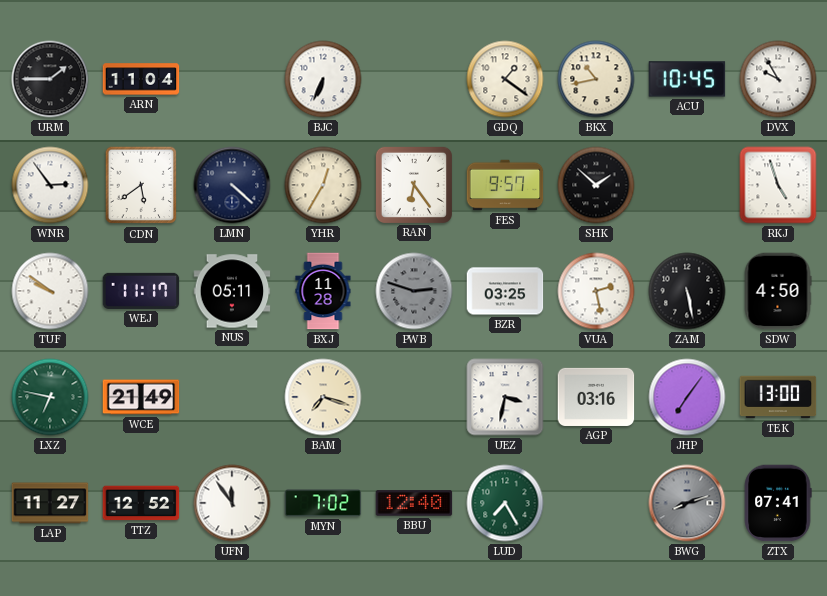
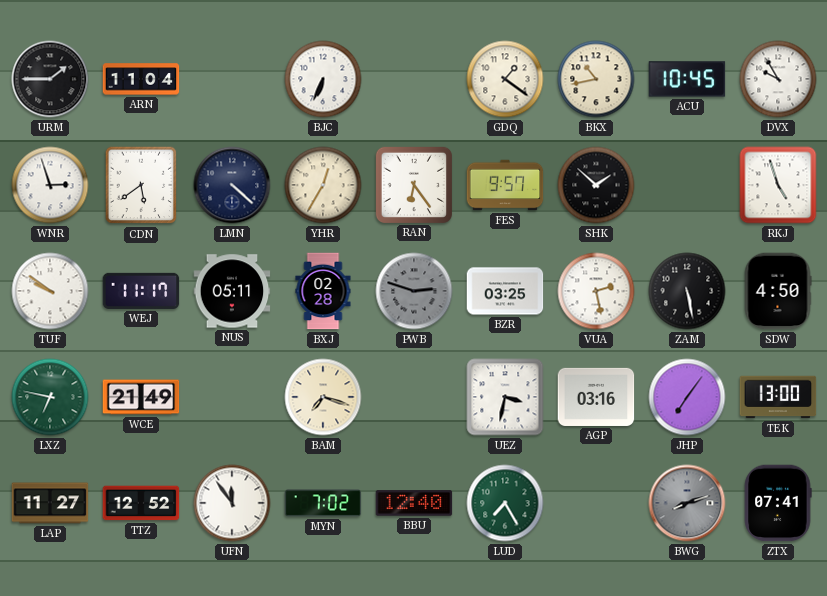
WNR: 2:54 -> 2:57
BXJ: 11:28 -> 02:28
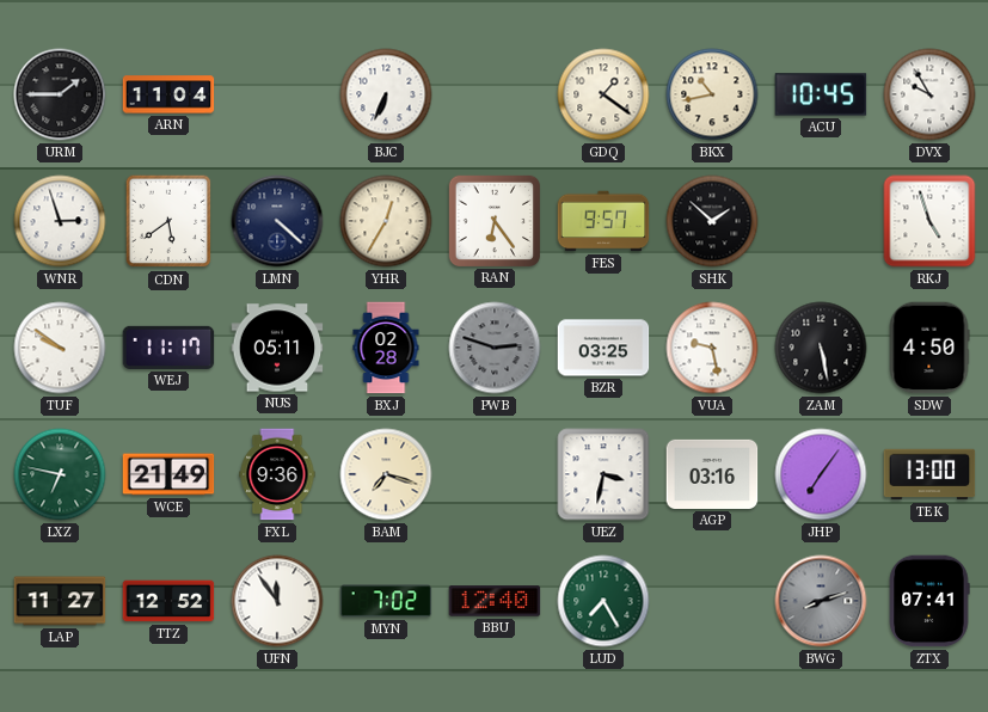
VUA: 2:28 -> 9:28
FXL: none -> 9:36
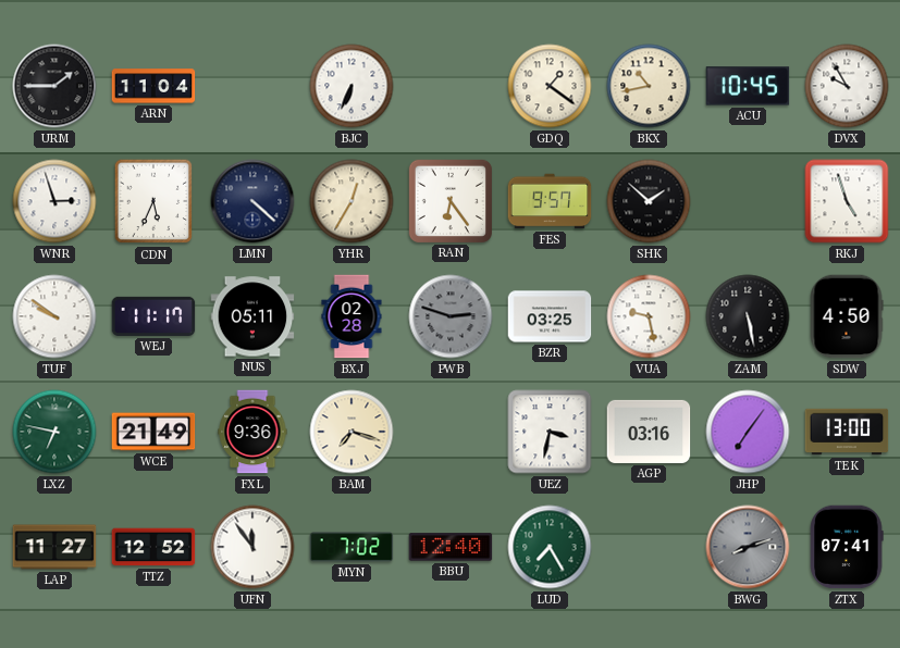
CDN: 5:39 -> 5:34
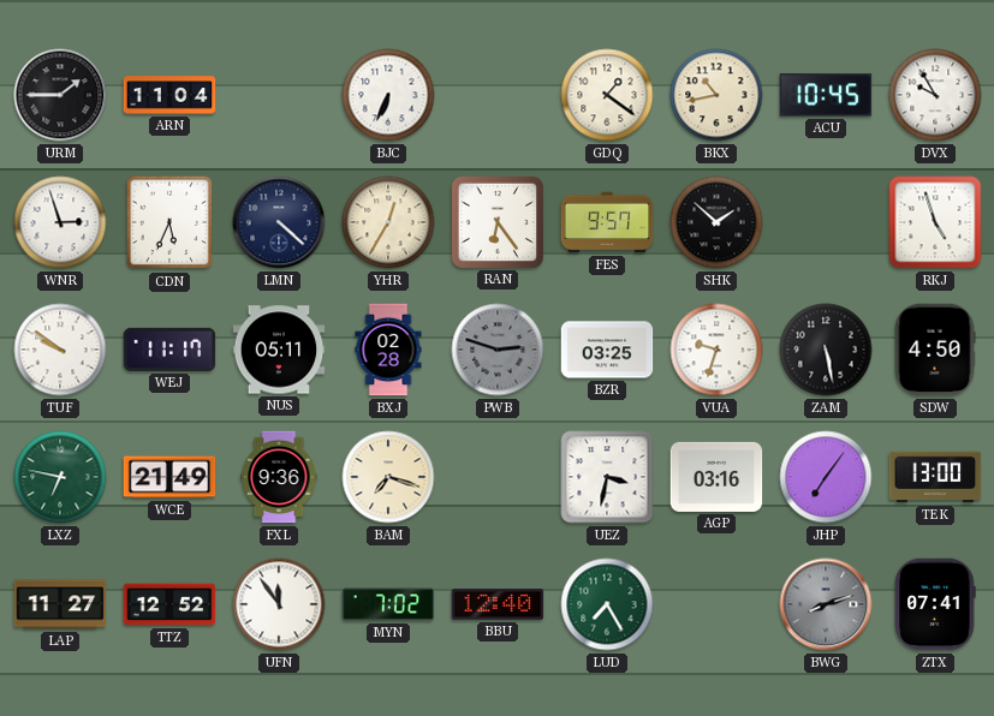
VUA: 9:28 -> 9:33
